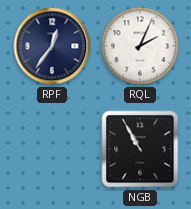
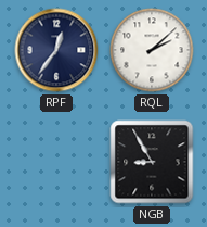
RQL: 2:04 -> 2:08
NGB: 10:55 -> 8:55
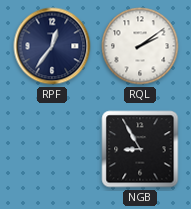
RQL: 2:08 -> 2:09
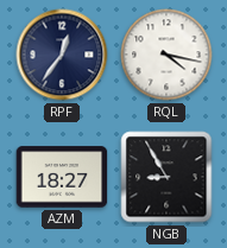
RQL: 2:09 -> 4:17
AZM: none -> 18:27
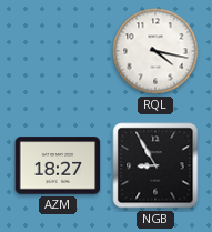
RPF: 12:36 -> none
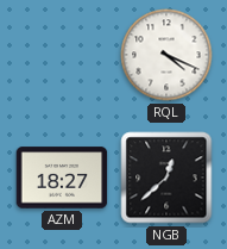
RQL: 4:17 -> 4:19
NGB: 8:55 -> 12:38
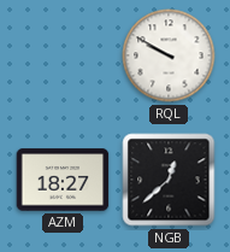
RQL: 4:19 -> 9:50
